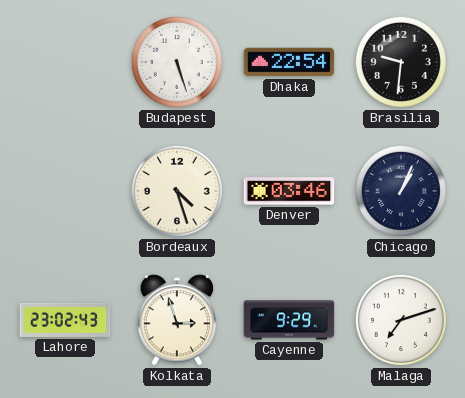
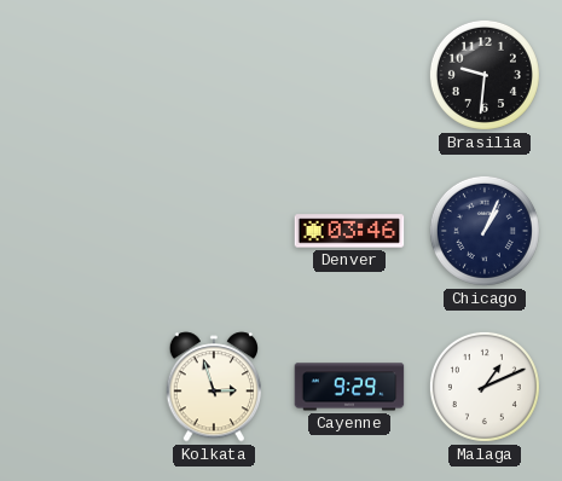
Budapest: 5:27 -> none
Dhaka: 22:54 -> none
Bordeaux: 4:27 -> none
Lahore: 23:02 -> none
Malaga: 7:12 -> 1:11
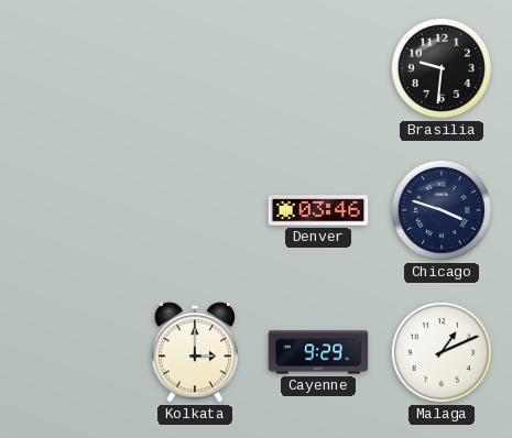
Chicago: 1:04 -> 3:48
Kolkata: 2:57 -> 3:00
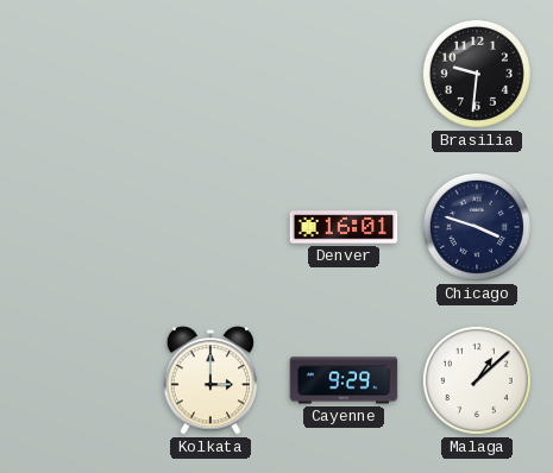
Denver: 03:46 -> 16:01
Malaga: 1:11 -> 1:08
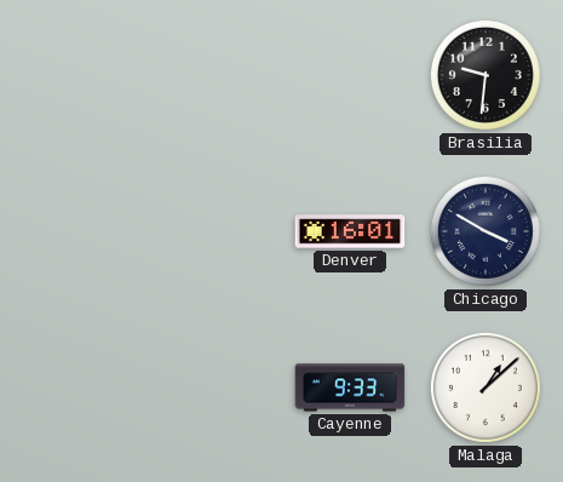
Chicago: 3:48 -> 3:50
Kolkata: 3:00 -> none
Cayenne: 9:29 -> 9:33
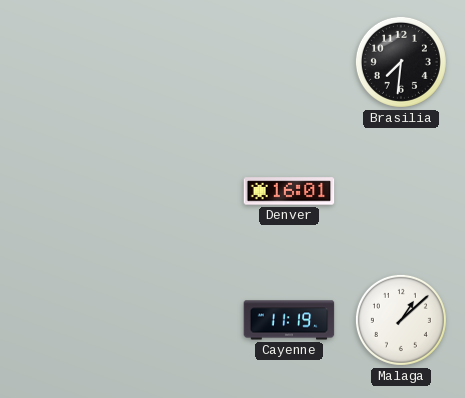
Brasilia: 9:31 -> 7:31
Chicago: 3:50 -> none
Cayenne: 9:33 -> 11:19
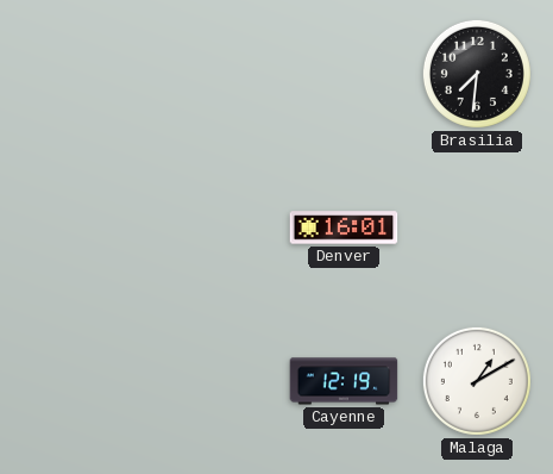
Cayenne: 11:19 -> 12:19
Malaga: 1:08 -> 1:10
